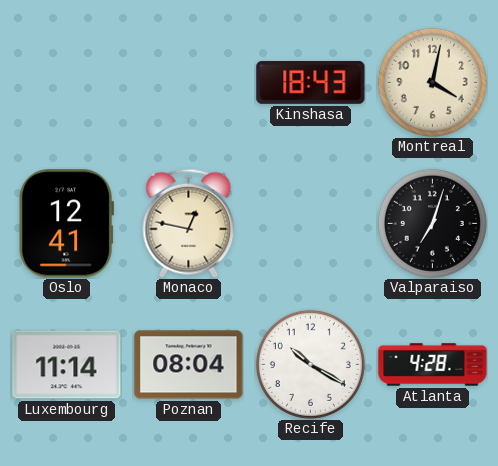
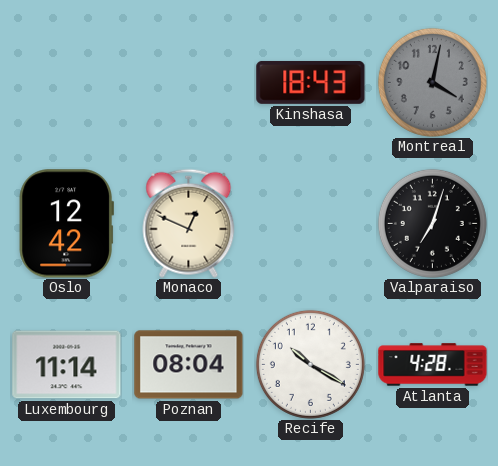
Montreal dial: cream -> grey
Oslo: 12:41 -> 12:42
Monaco: 12:47 -> 12:49
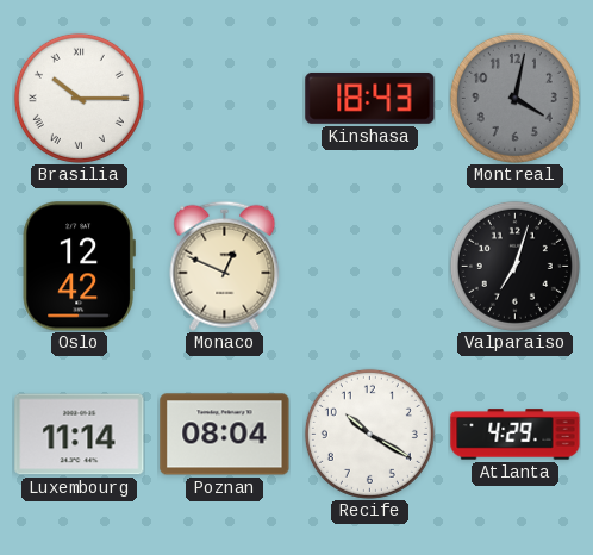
Brasilia: none -> 10:15
Atlanta: 4:28 -> 4:29
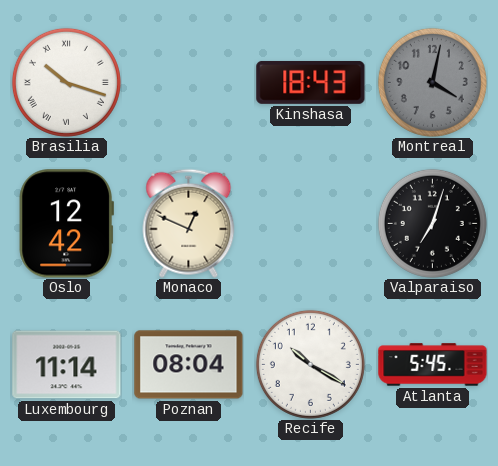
Brasilia: 10:15 -> 10:18
Atlanta: 4:29 -> 5:45
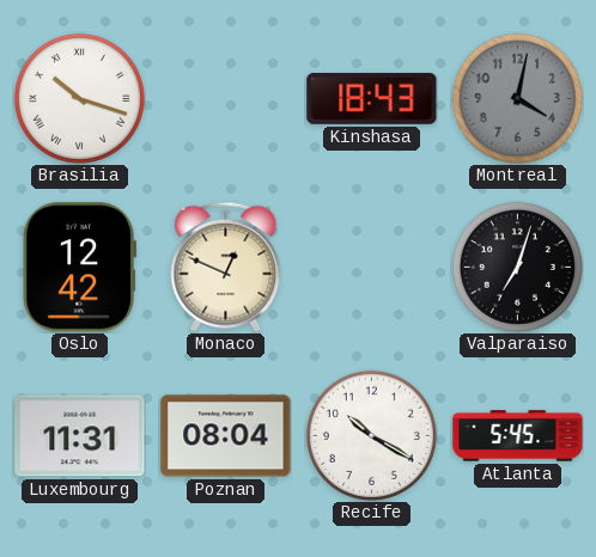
Luxembourg: 11:14 -> 11:31
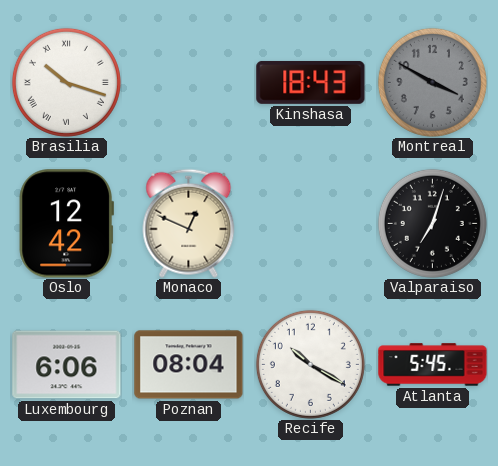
Montreal: 4:02 -> 3:50
Luxembourg: 11:31 -> 6:06
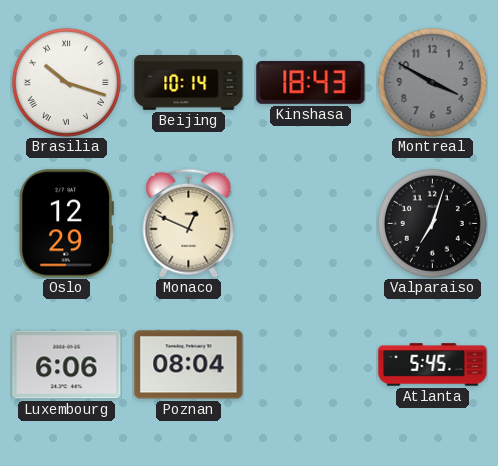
Beijing: none -> 10:14
Oslo: 12:42 -> 12:29
Recife: 10:20 -> none
